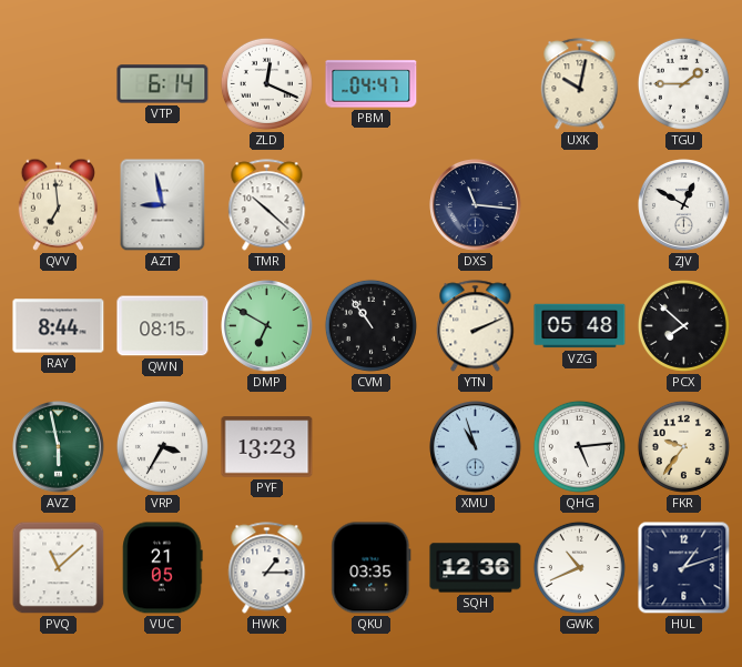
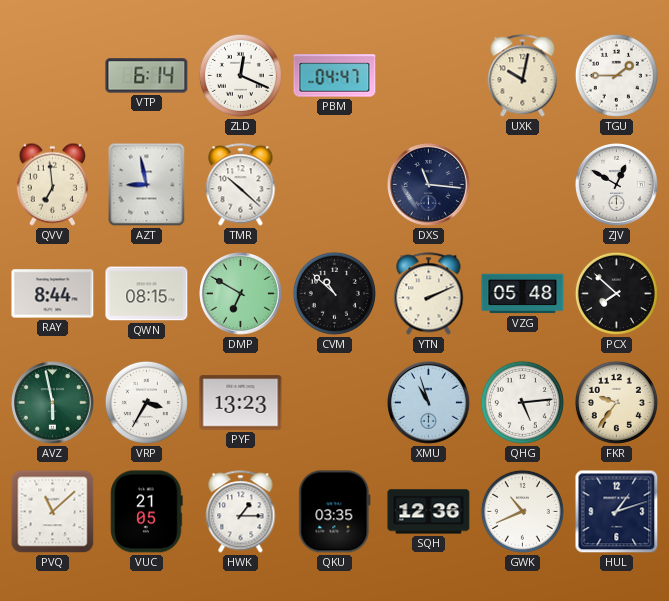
CVM: 10:54 -> 10:52
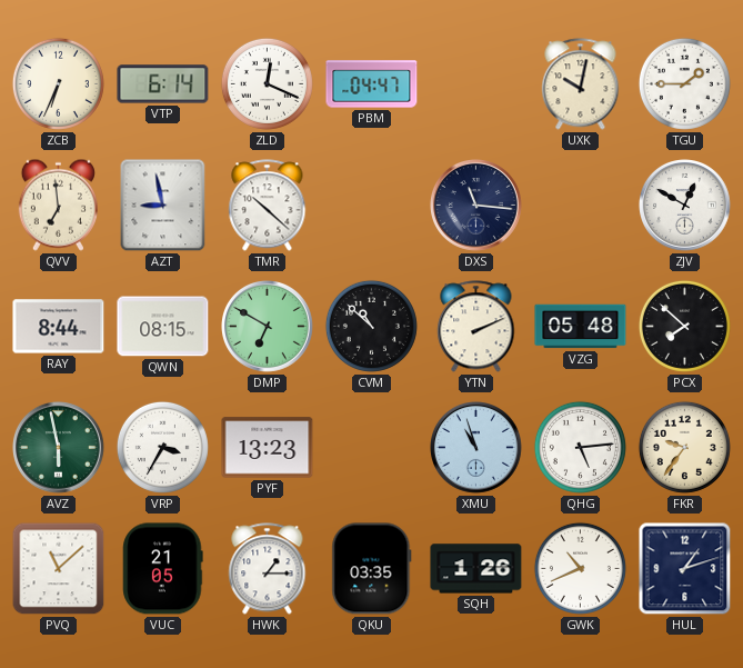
ZCB: none -> 6:34
SQH: 12:36 -> 1:26
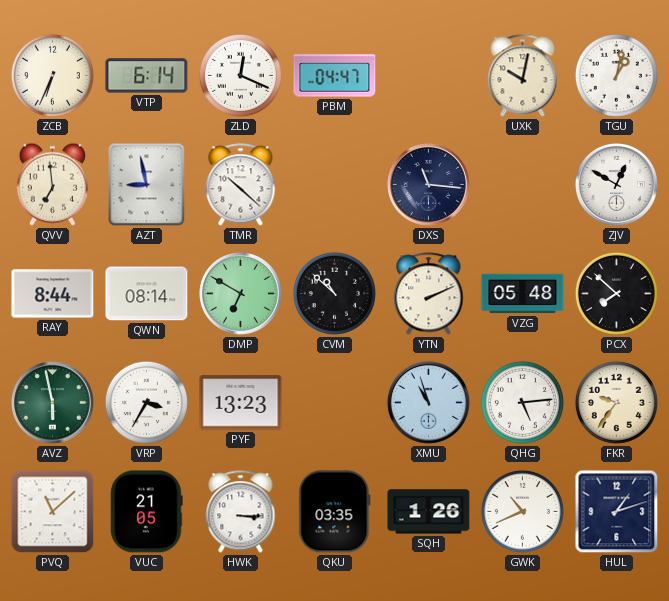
TGU: 1:45 -> 1:02
QWN: 08:15 -> 08:14
HWK: 1:15 -> 3:15
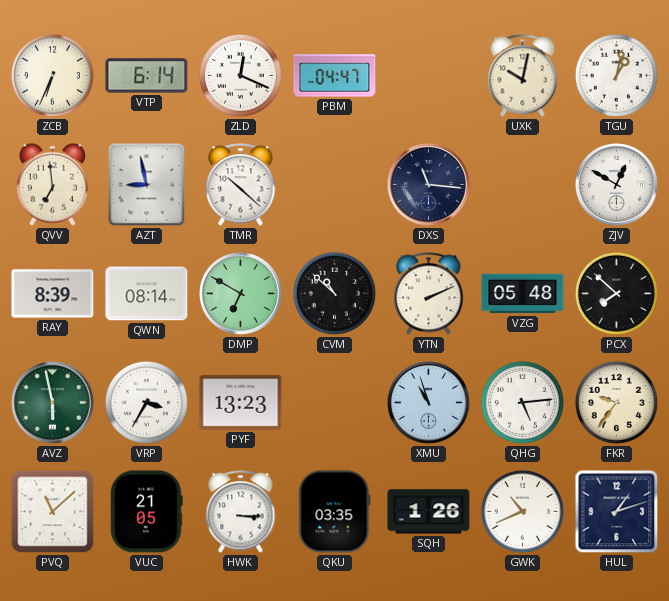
RAY: 8:44 -> 8:39
